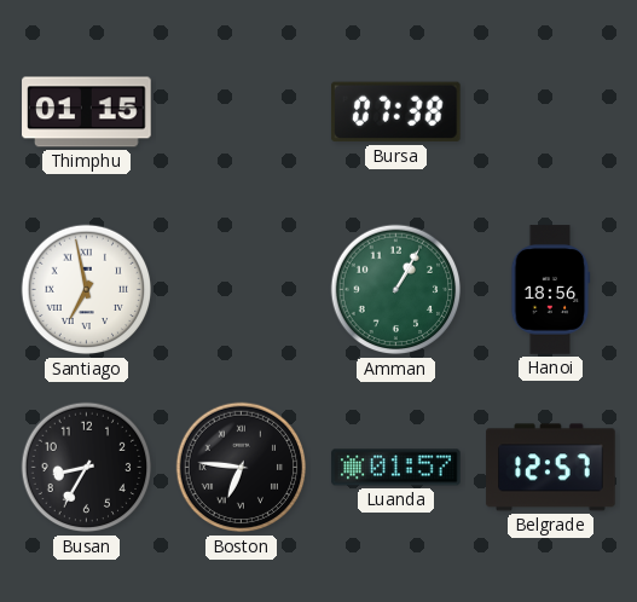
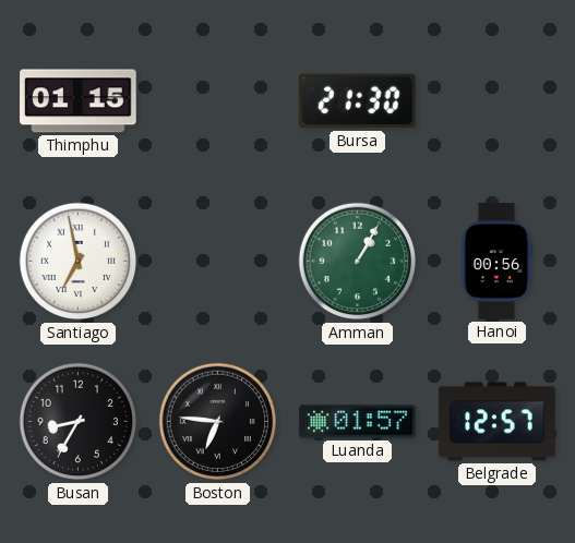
Bursa: 07:38 -> 21:30
Hanoi: 18:56 -> 00:56
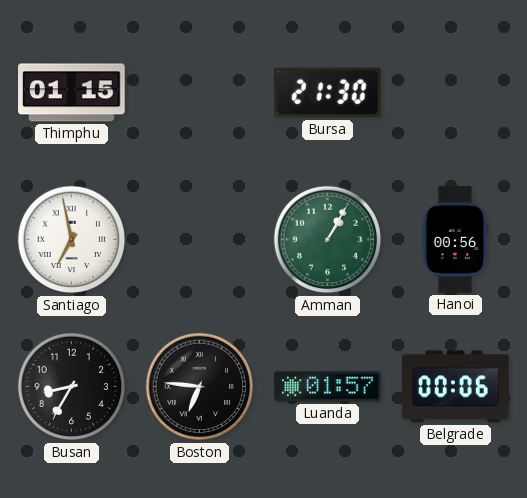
Belgrade: 12:57 -> 00:06
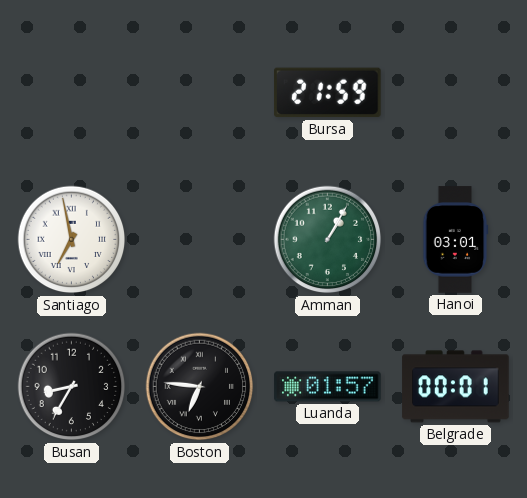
Thimphu: 01:15 -> none
Bursa: 21:30 -> 21:59
Hanoi: 00:56 -> 03:01
Belgrade: 00:06 -> 00:01
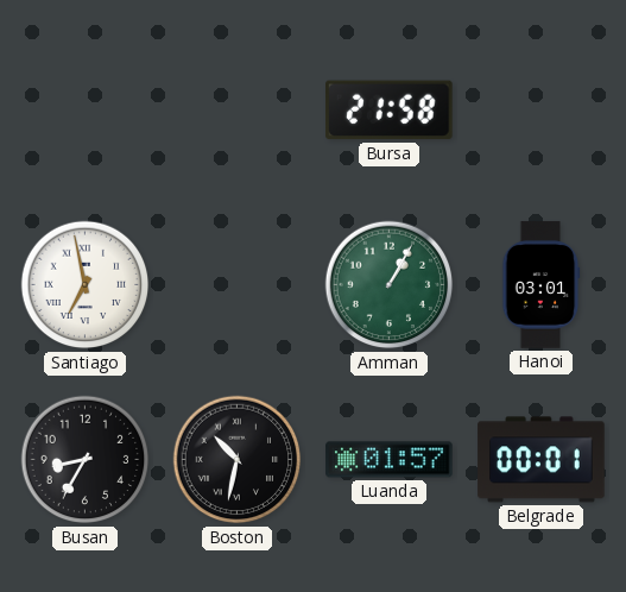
Bursa: 21:59 -> 21:58
Boston: 6:46 -> 10:32
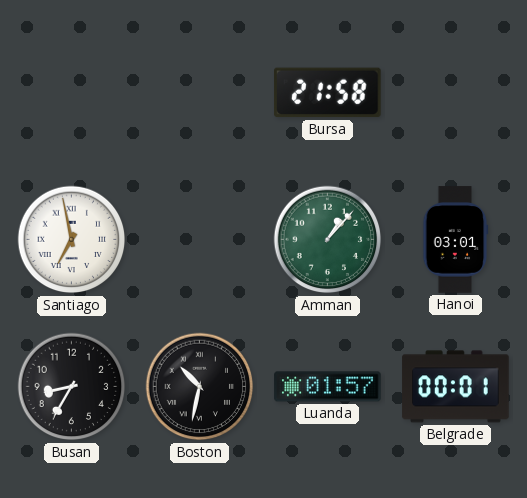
Amman: 1:05 -> 1:07
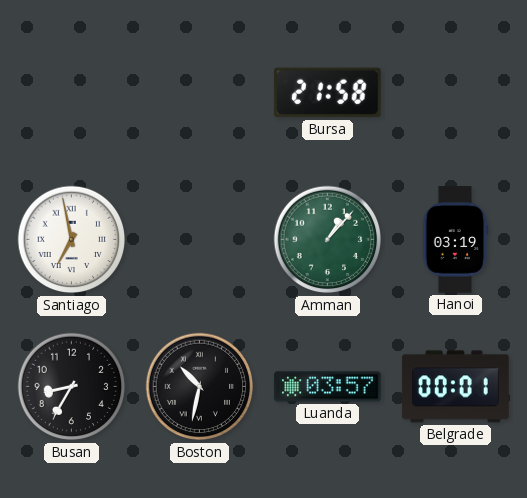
Hanoi: 03:01 -> 03:19
Luanda: 01:57 -> 03:57
